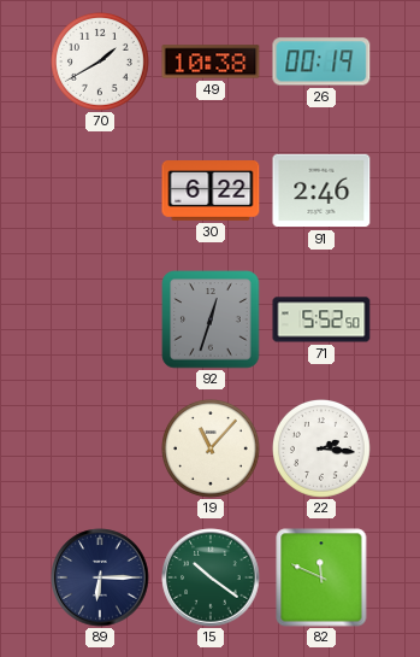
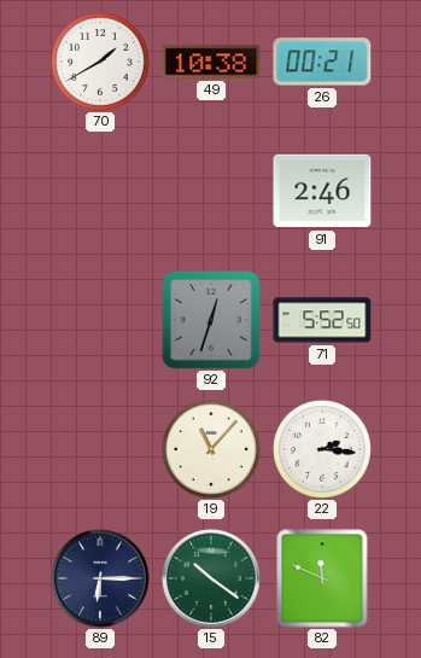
26: 00:19 -> 00:21
30: 6:22 -> none
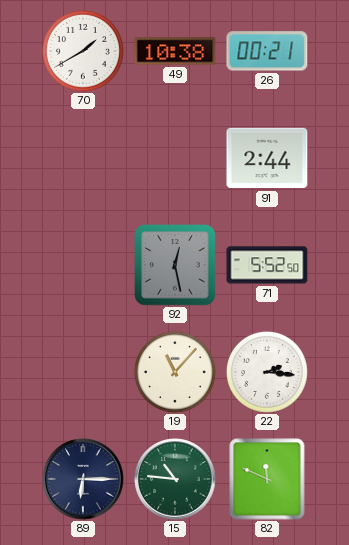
91: 2:46 -> 2:44
92: 12:33 -> 12:28
15: 10:21 -> 10:46
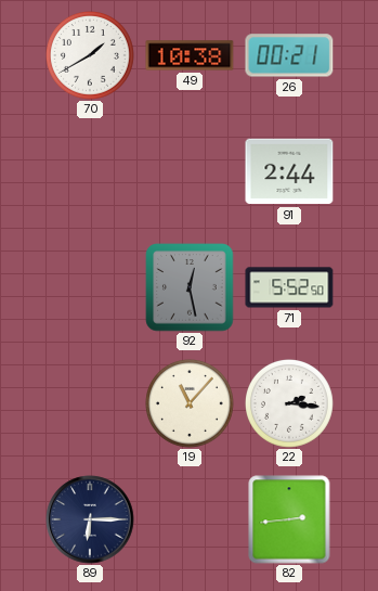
15: 10:46 -> none
82: 11:49 -> 2:44
